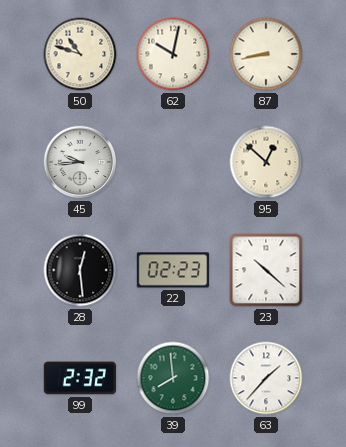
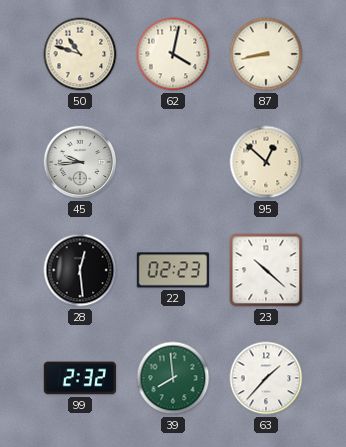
62: 10:02 -> 4:02
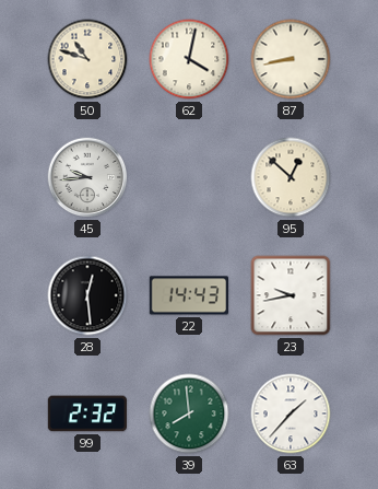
22: 02:23 -> 14:43
23: 10:22 -> 9:43
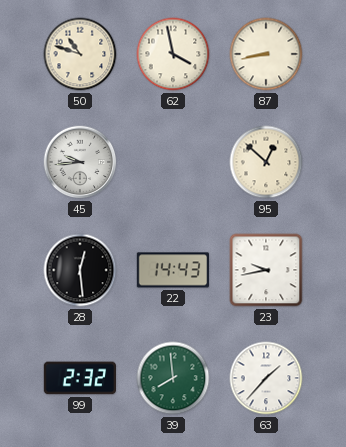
62: 4:02 -> 3:58
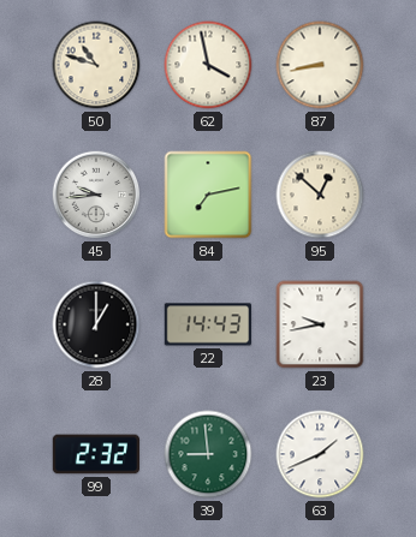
84: none -> 7:13
28: 12:29 -> 1:00
39: 7:59 -> 8:59
63: 1:37 -> 1:41
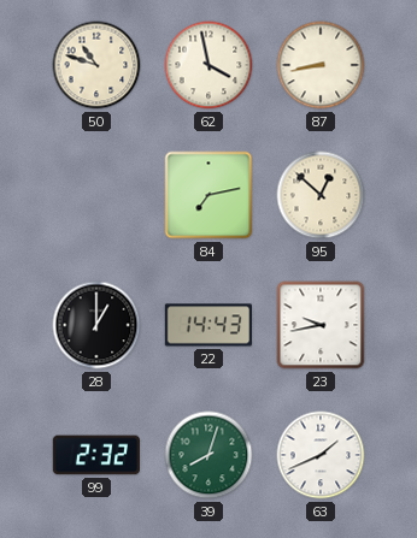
45: 9:44 -> none
39: 8:59 -> 8:03
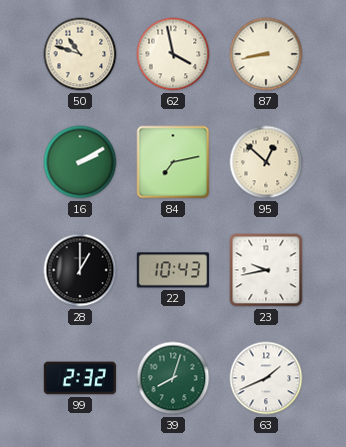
16: none -> 2:10
22: 14:43 -> 10:43
